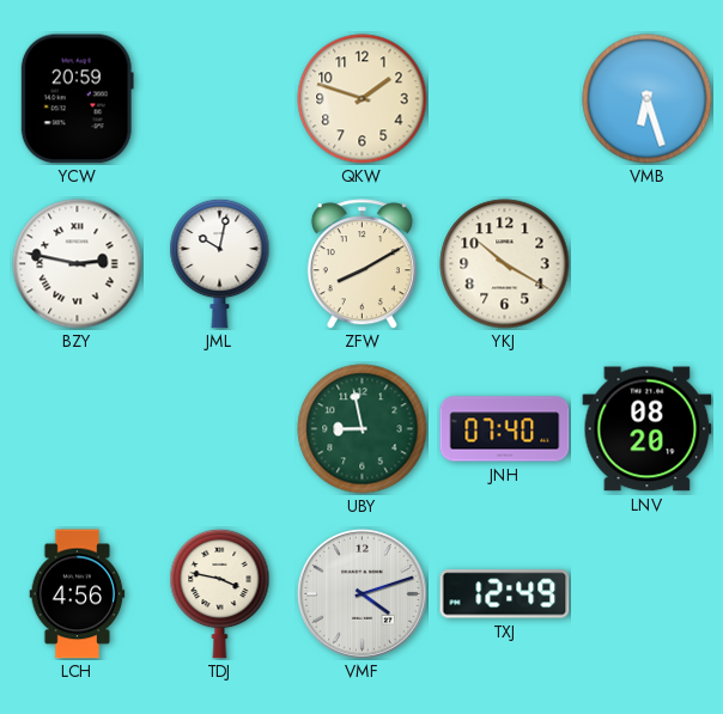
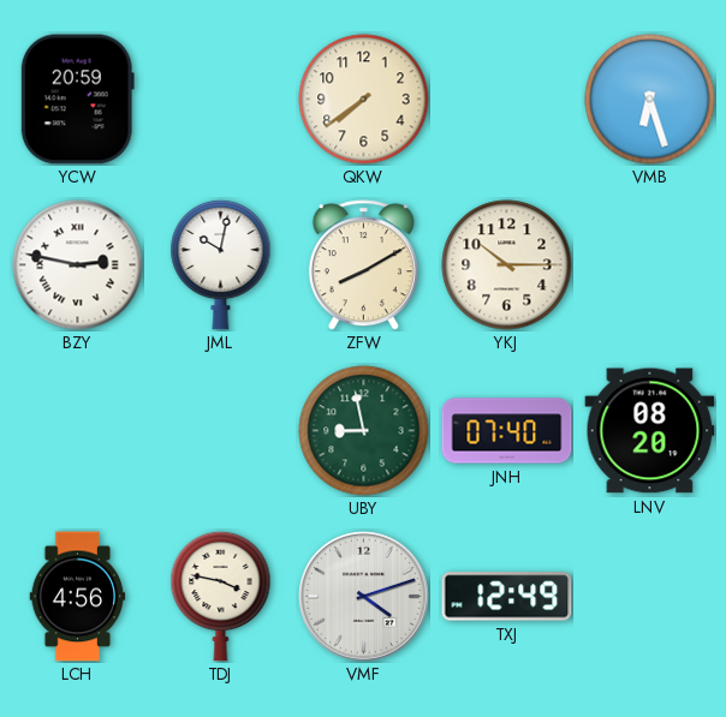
QKW: 1:48 -> 7:39
YKJ: 10:20 -> 10:15
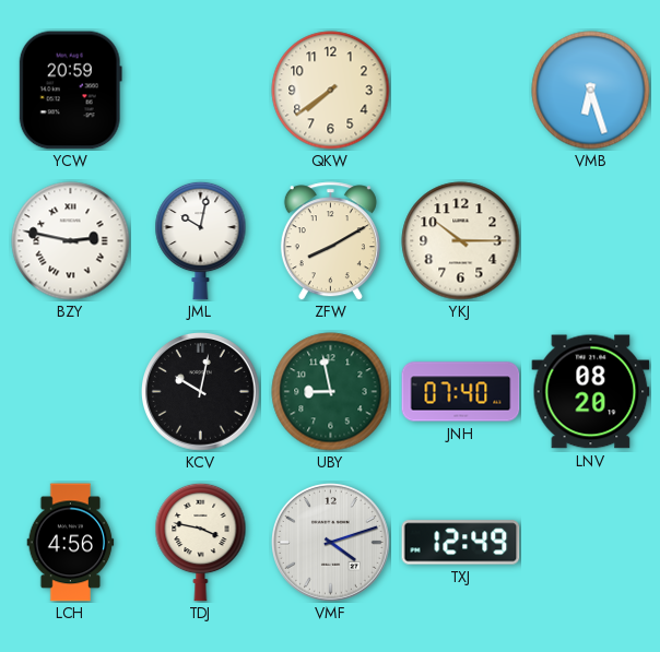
KCV: none -> 10:02
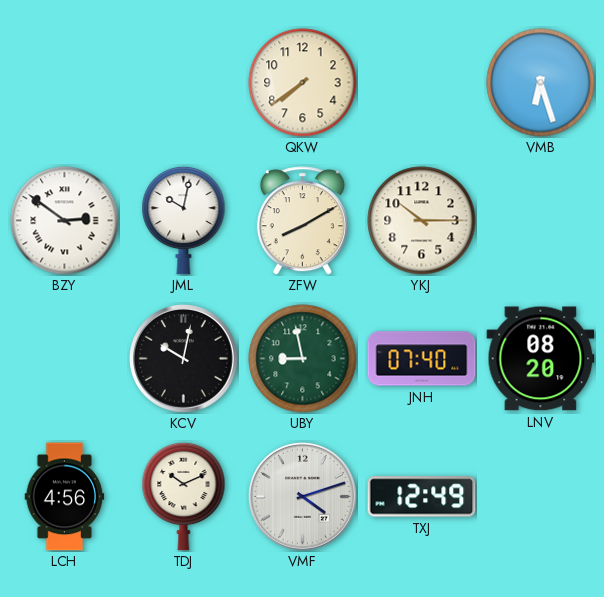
YCW: 20:59 -> none
BZY: 2:47 -> 2:51
TDJ: 3:47 -> 10:11
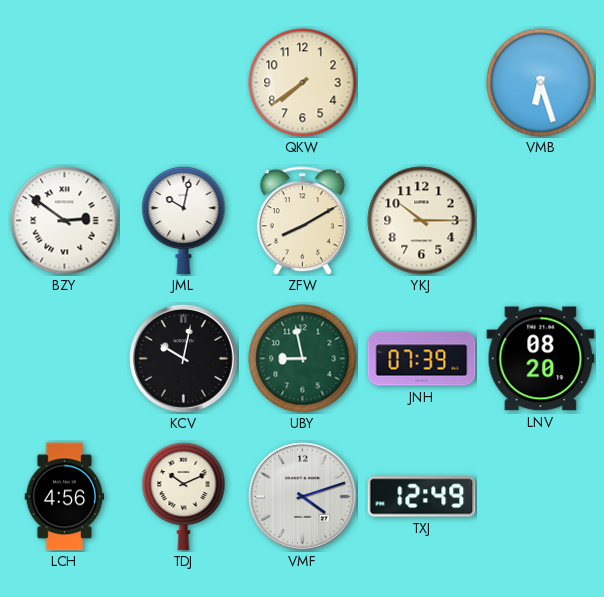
JNH: 07:40 -> 07:39
